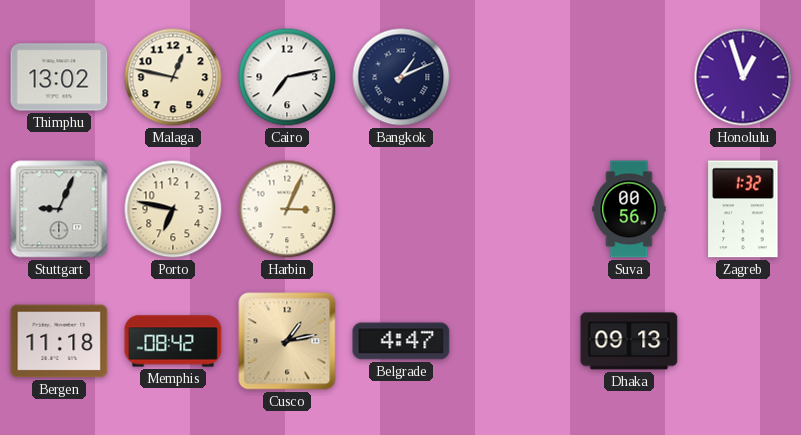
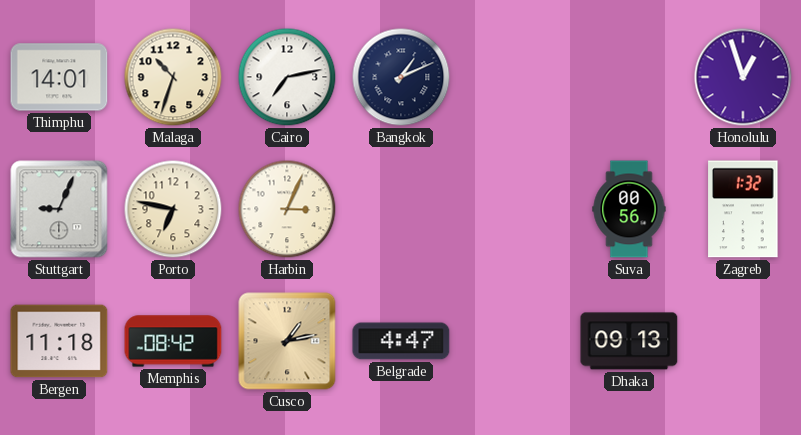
Thimphu: 13:02 -> 14:01
Malaga: 12:47 -> 10:33
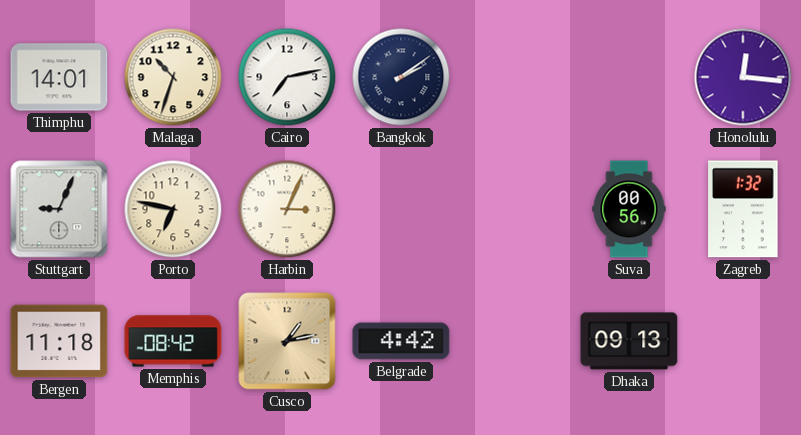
Bangkok: 1:11 -> 2:09
Honolulu: 12:57 -> 12:16
Belgrade: 4:47 -> 4:42
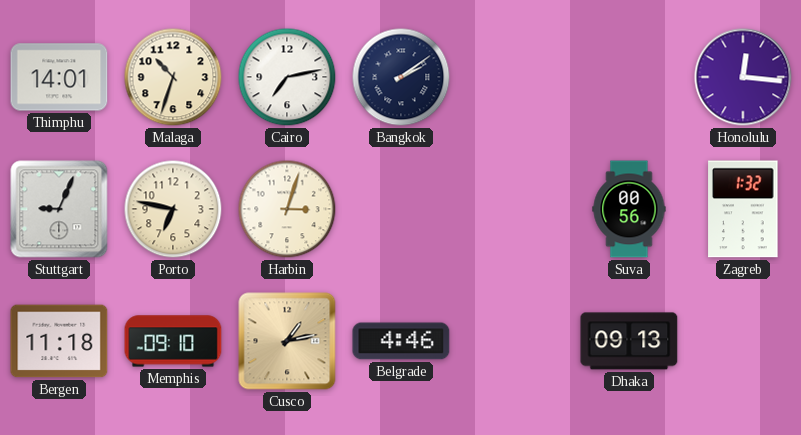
Harbin: 3:04 -> 3:03
Memphis: 08:42 -> 09:10
Belgrade: 4:42 -> 4:46
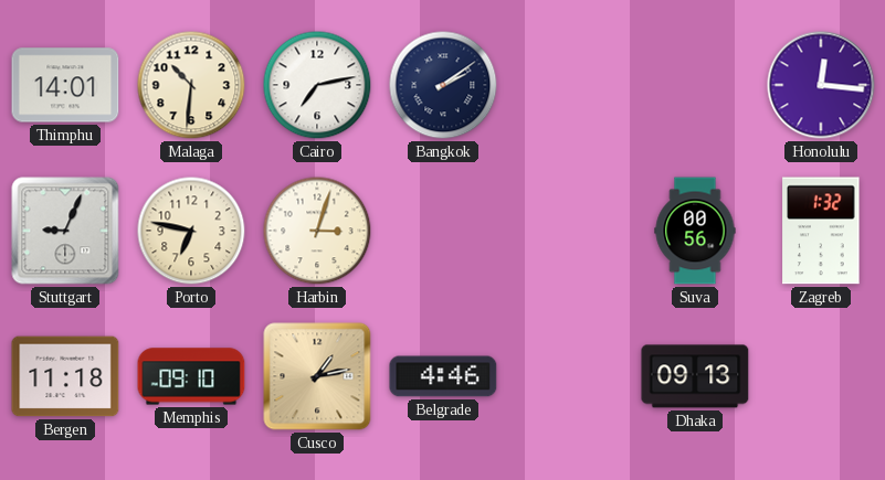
Malaga: 10:33 -> 10:31
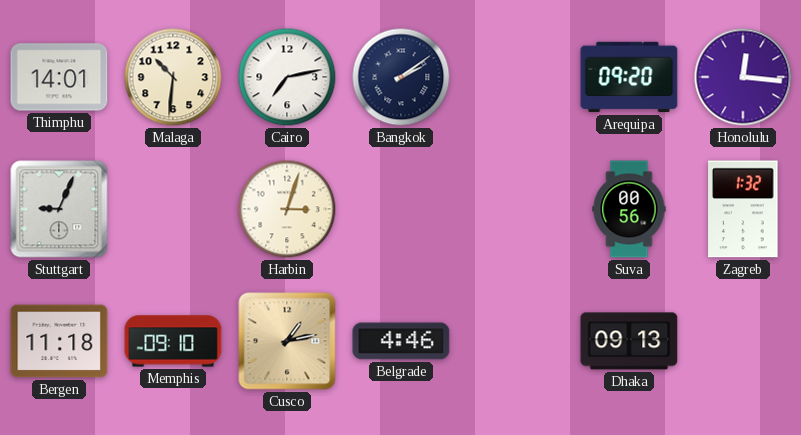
Arequipa: none -> 09:20
Porto: 6:47 -> none
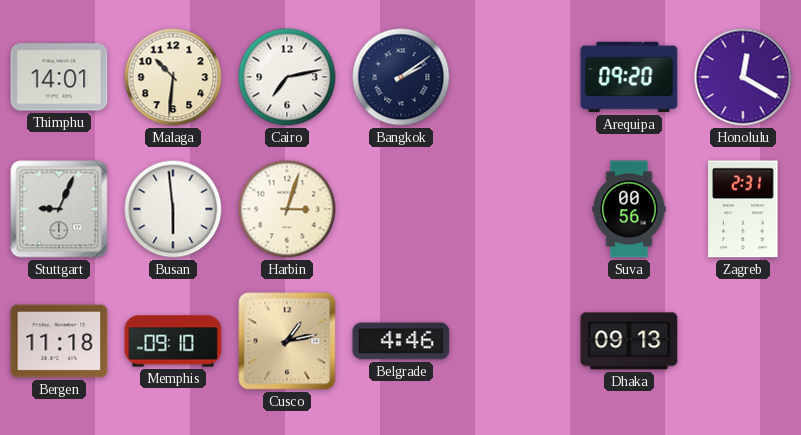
Honolulu: 12:16 -> 12:20
Busan: none -> 5:59
Zagreb: 1:32 -> 2:31
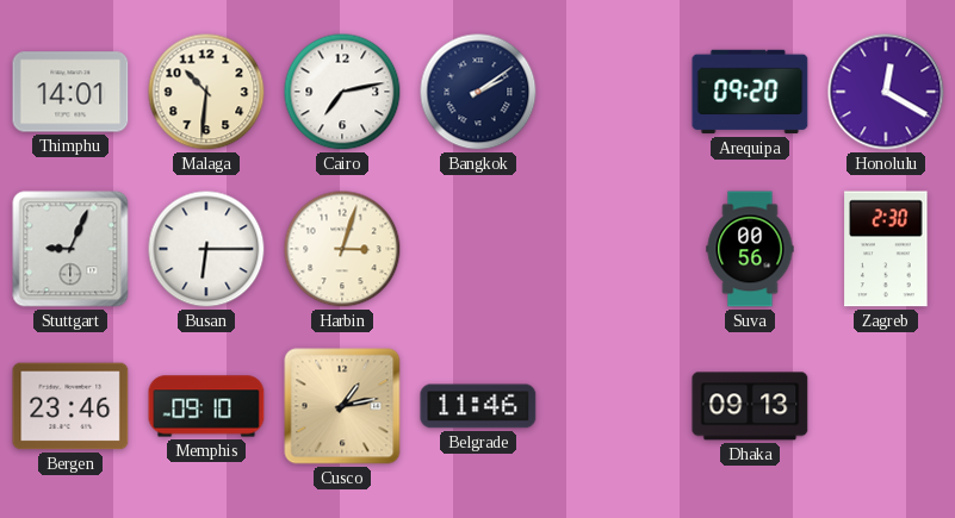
Busan: 5:59 -> 6:15
Zagreb: 2:31 -> 2:30
Bergen: 11:18 -> 23:46
Belgrade: 4:46 -> 11:46
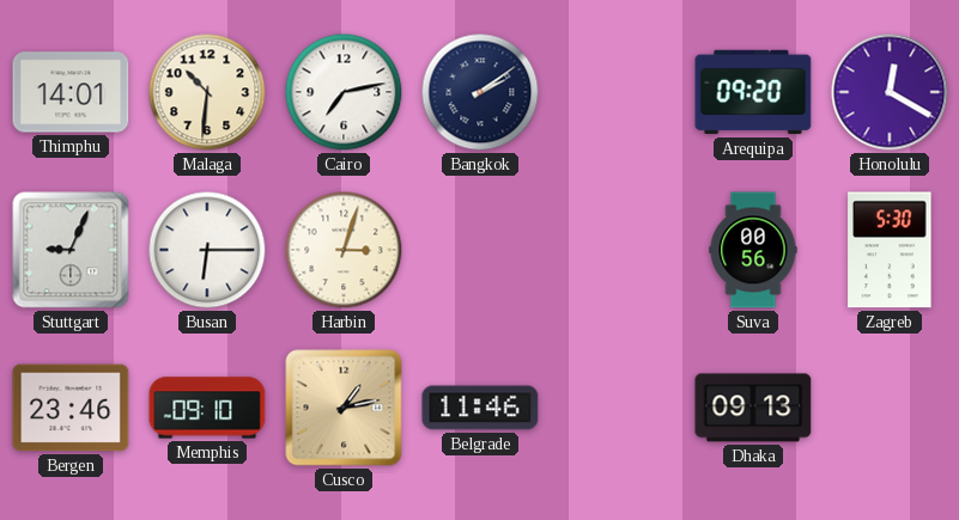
Zagreb: 2:30 -> 5:30
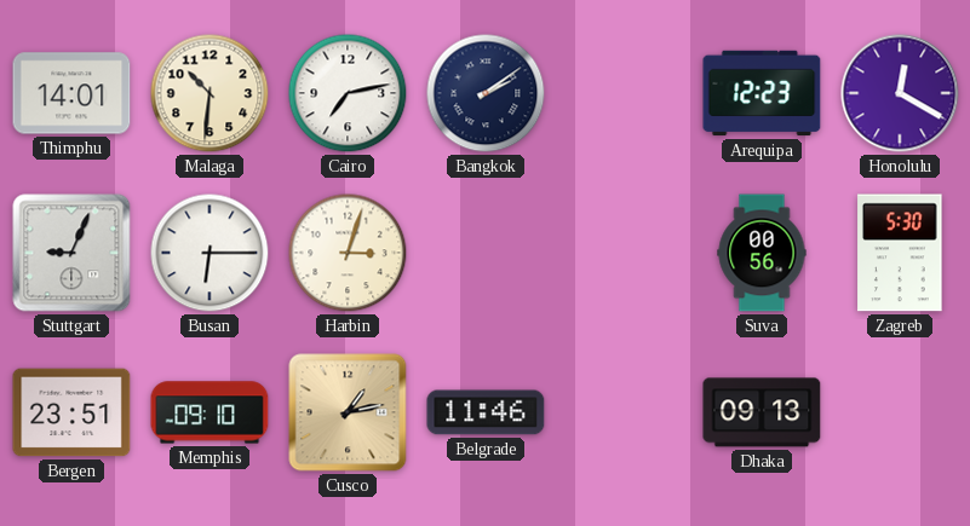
Arequipa: 09:20 -> 12:23
Bergen: 23:46 -> 23:51
